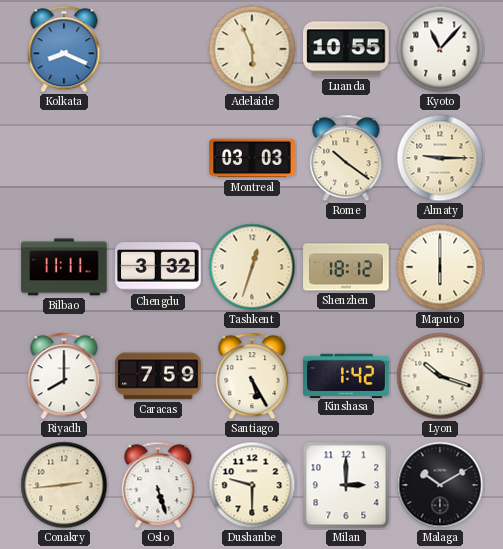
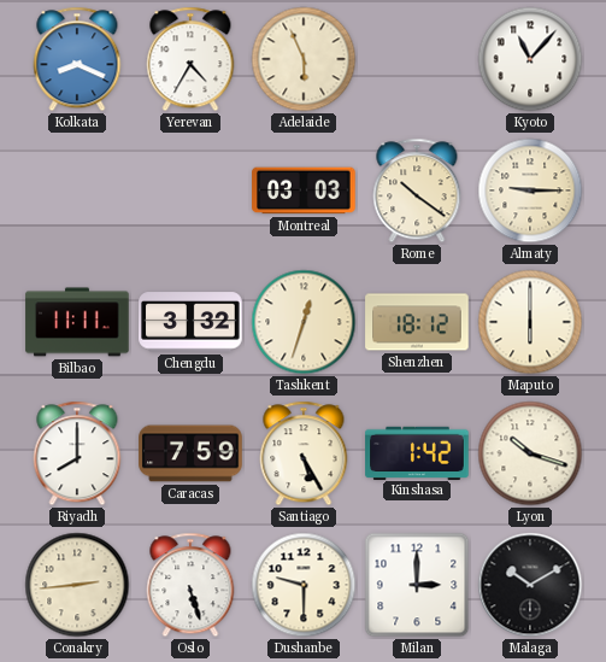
Yerevan: none -> 4:35
Luanda: 10:55 -> none
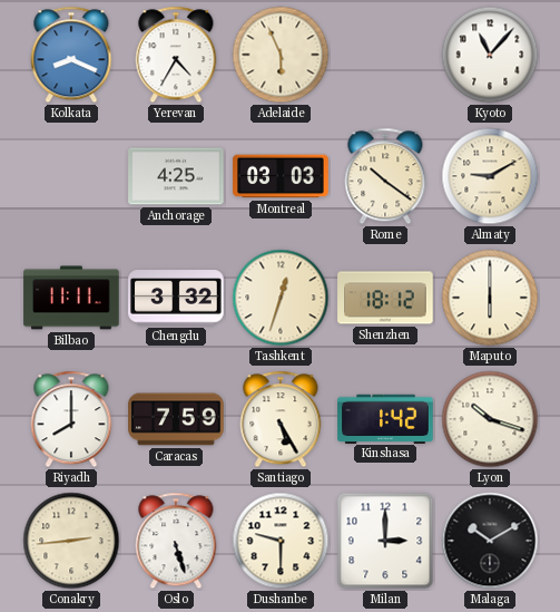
Anchorage: none -> 4:25
Almaty: 9:15 -> 9:10
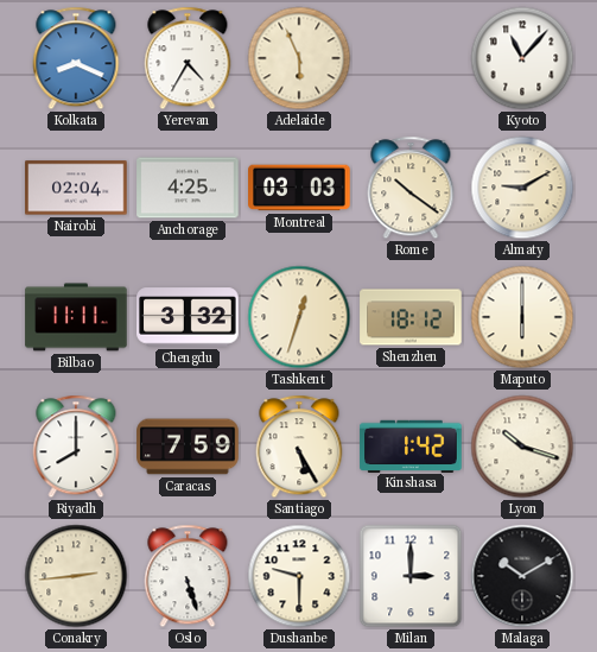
Nairobi: none -> 02:04
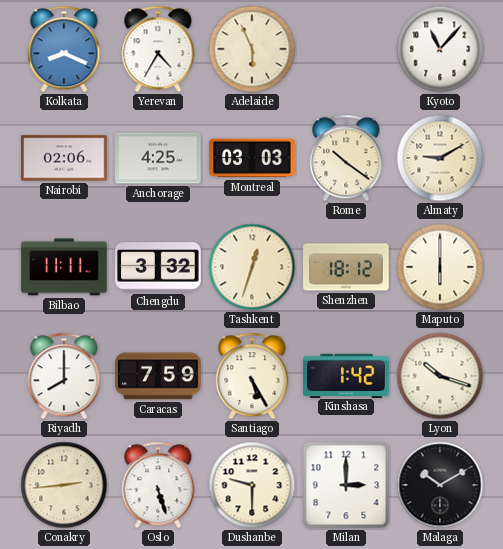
Nairobi: 02:04 -> 02:06
